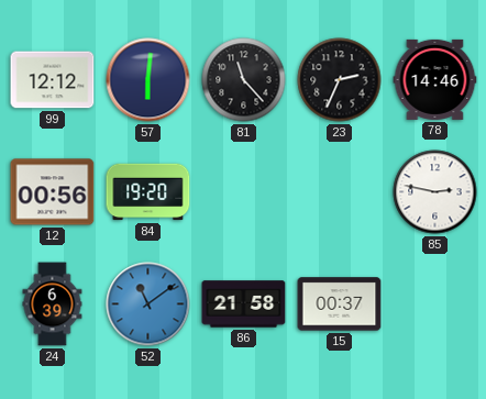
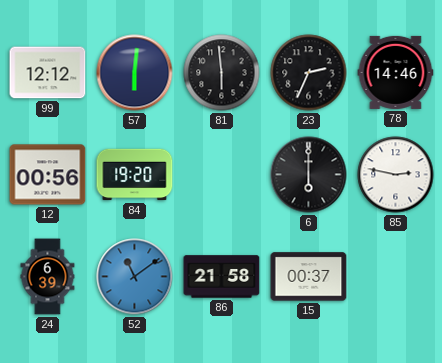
81: 11:23 -> 5:59
6: none -> 6:00
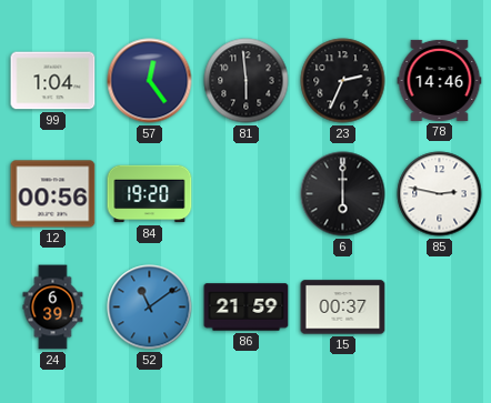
99: 12:12 -> 1:04
57: 6:01 -> 12:24
86: 21:58 -> 21:59
